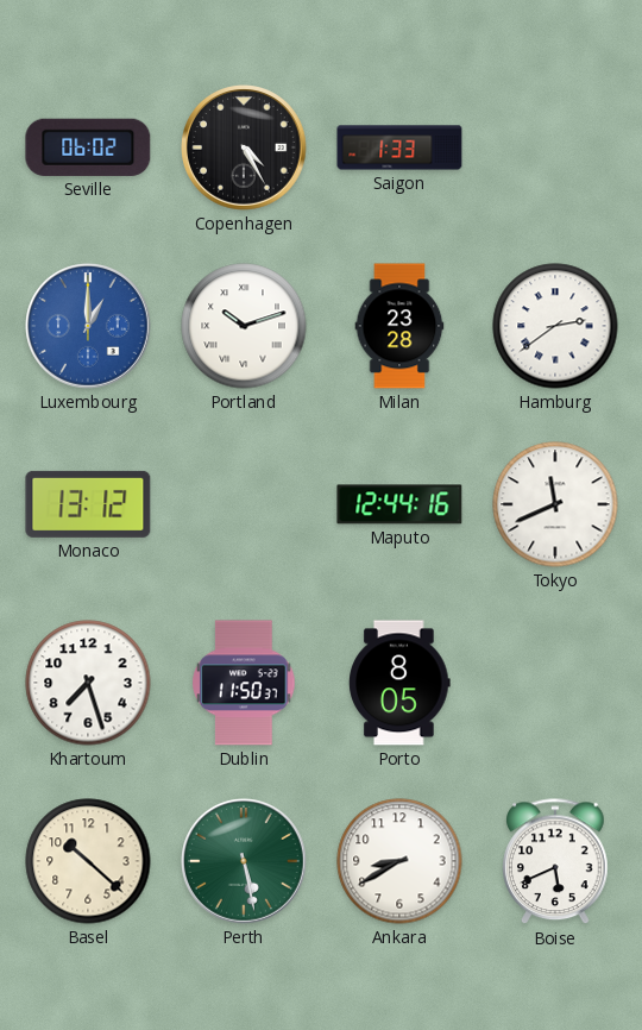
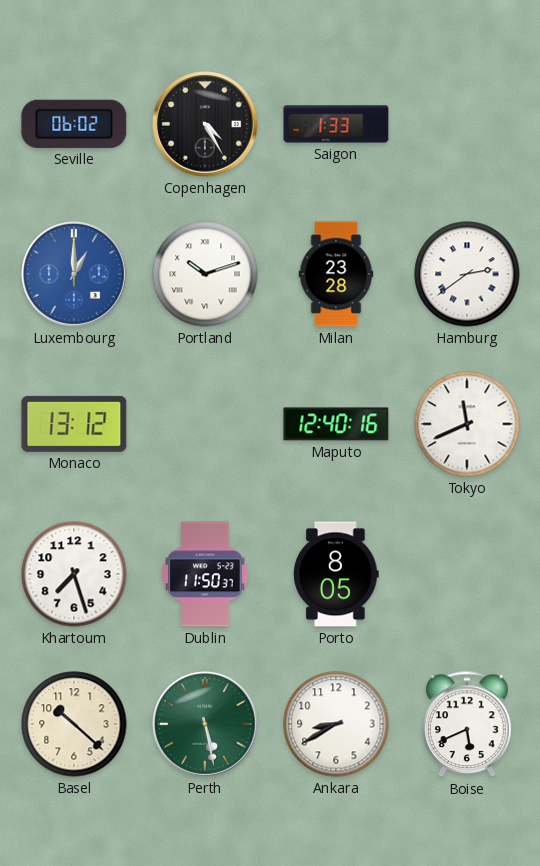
Maputo: 12:44 -> 12:40
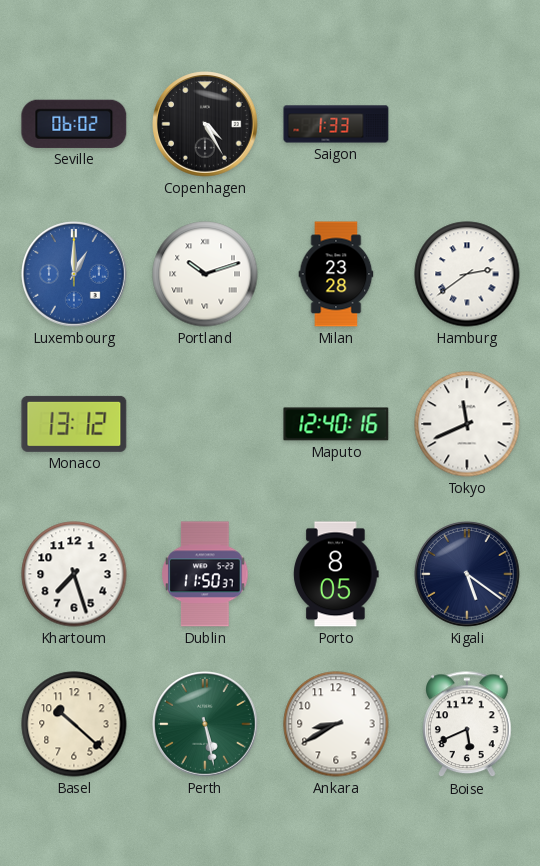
Kigali: none -> 5:21
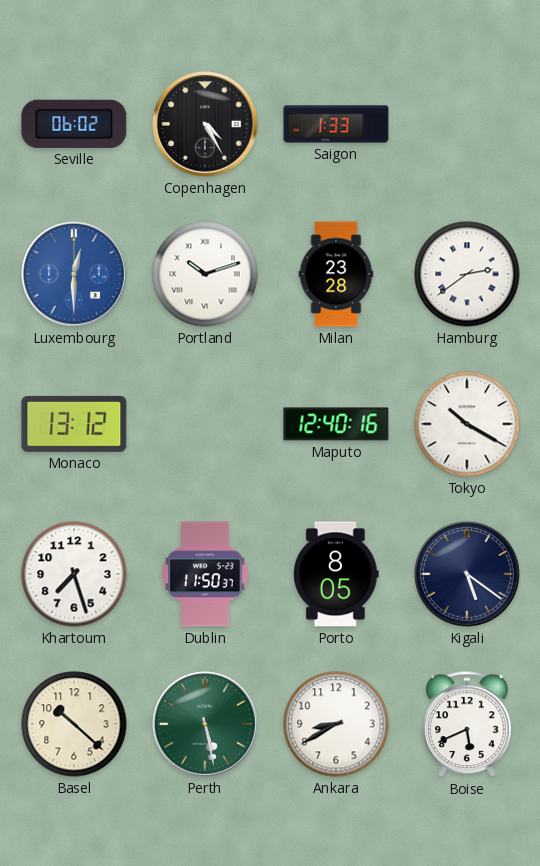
Luxembourg: 1:00 -> 12:30
Tokyo: 11:41 -> 10:20
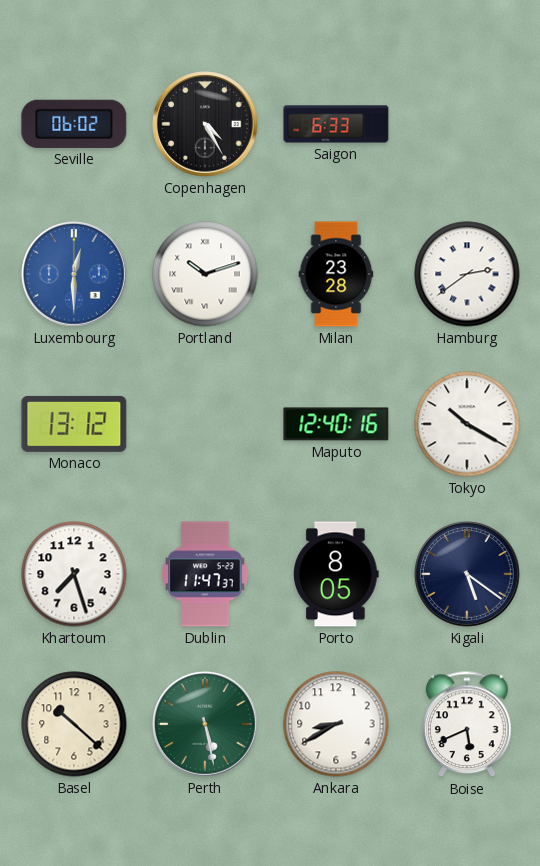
Saigon: 1:33 -> 6:33
Dublin: 11:50 -> 11:47
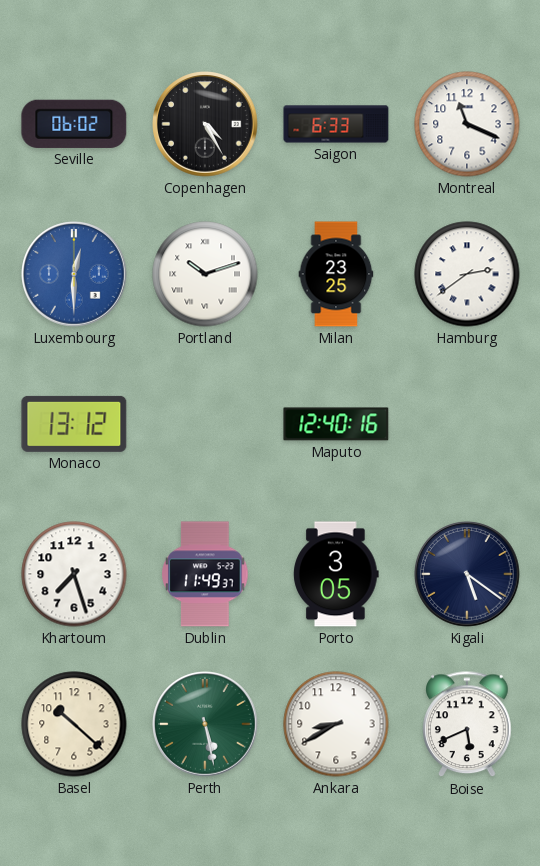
Montreal: none -> 11:19
Milan: 23:28 -> 23:25
Tokyo: 10:20 -> none
Dublin: 11:47 -> 11:49
Porto: 8:05 -> 3:05
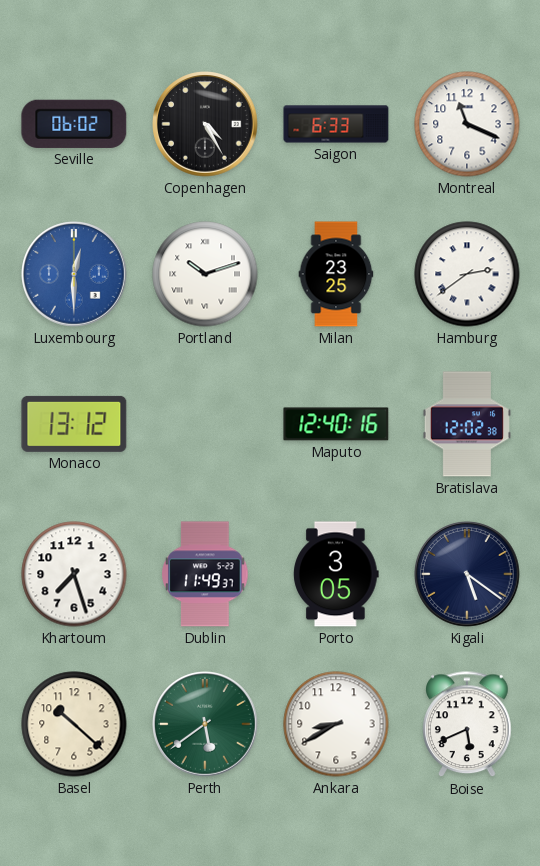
Bratislava: none -> 12:02
Perth: 5:28 -> 5:39
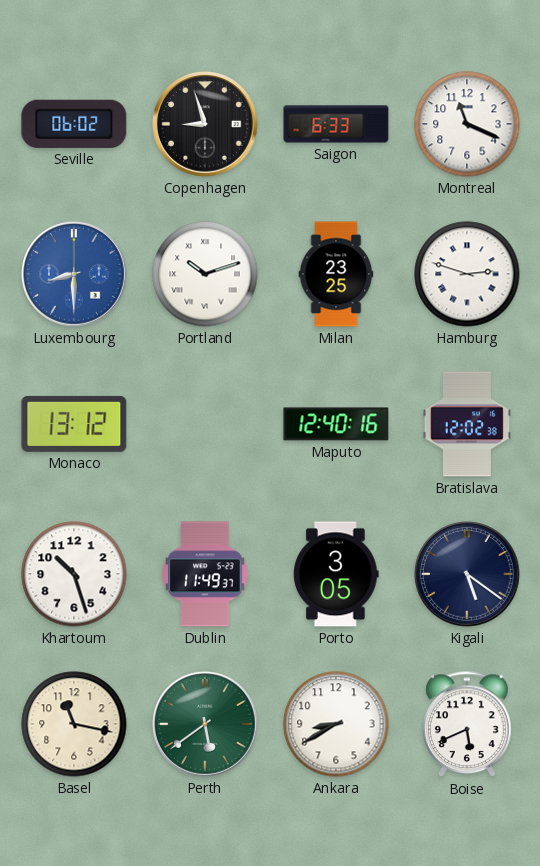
Copenhagen: 4:25 -> 8:57
Luxembourg: 12:30 -> 8:30
Hamburg: 2:39 -> 2:48
Khartoum: 7:27 -> 10:27
Basel: 10:22 -> 11:17
